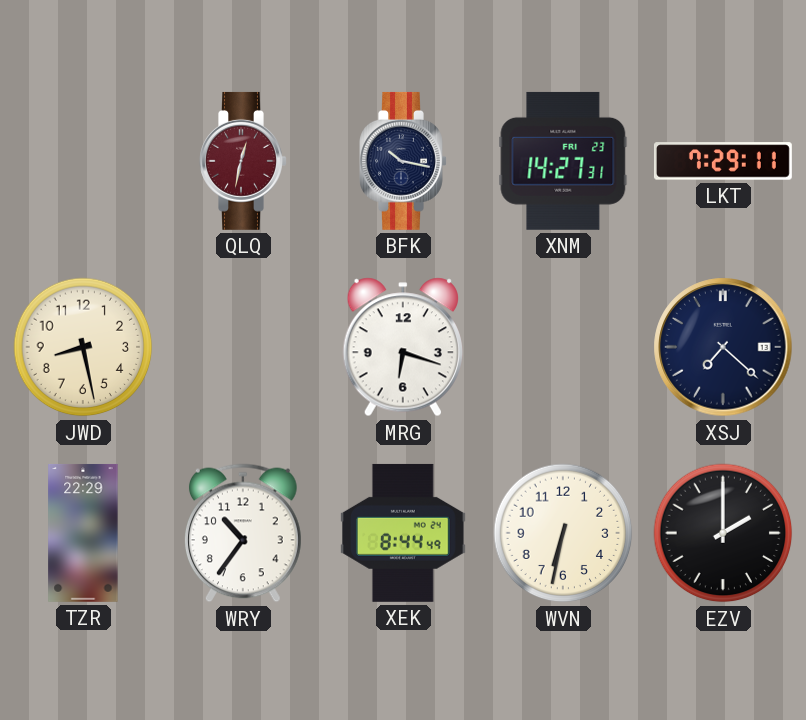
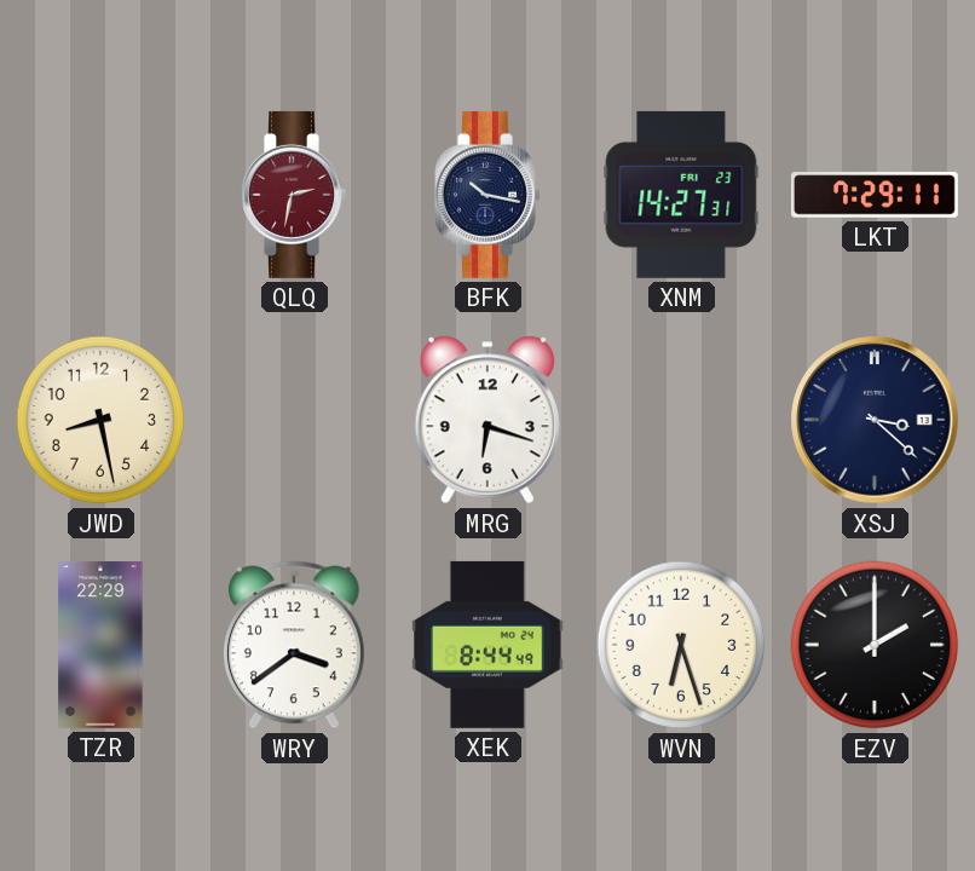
QLQ: 12:32 -> 2:32
XSJ: 7:22 -> 3:22
WRY: 10:36 -> 3:39
WVN: 6:32 -> 6:27
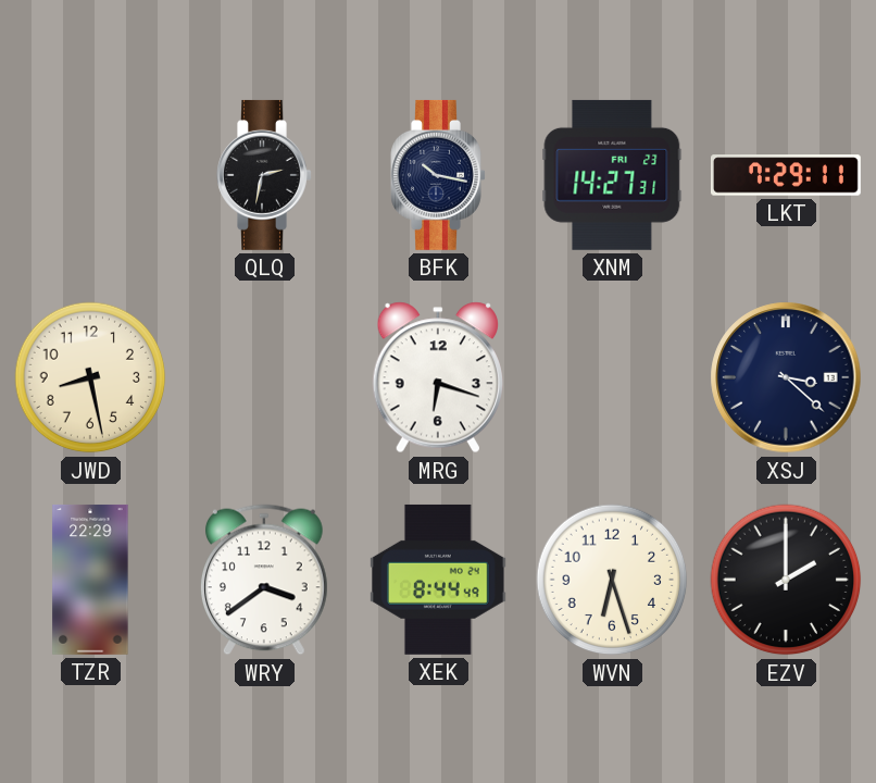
QLQ dial: burgundy -> black
